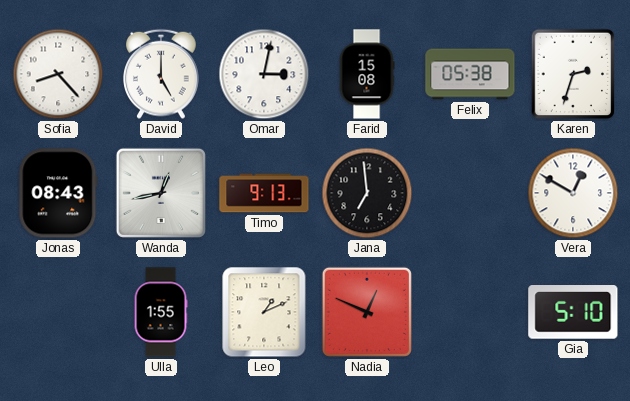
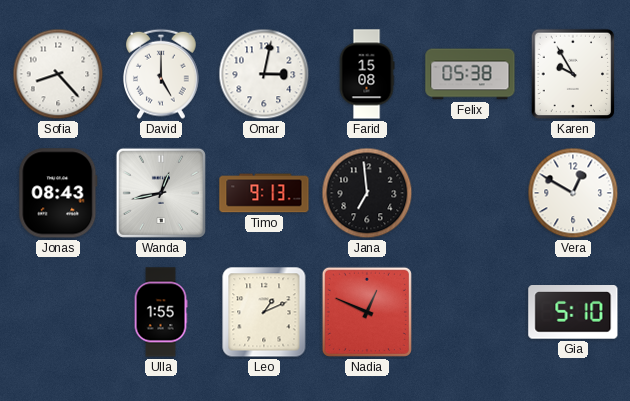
Karen: 2:33 -> 9:55
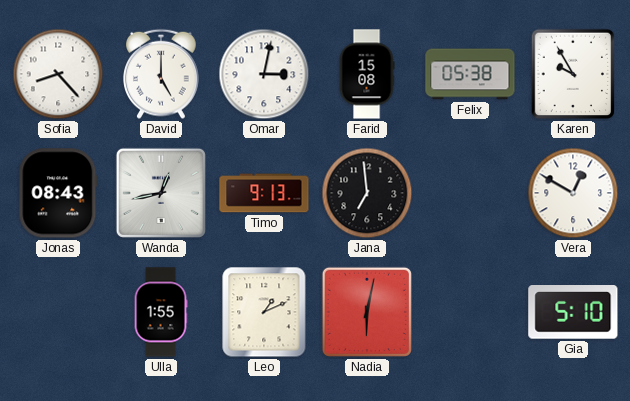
Nadia: 12:49 -> 6:02
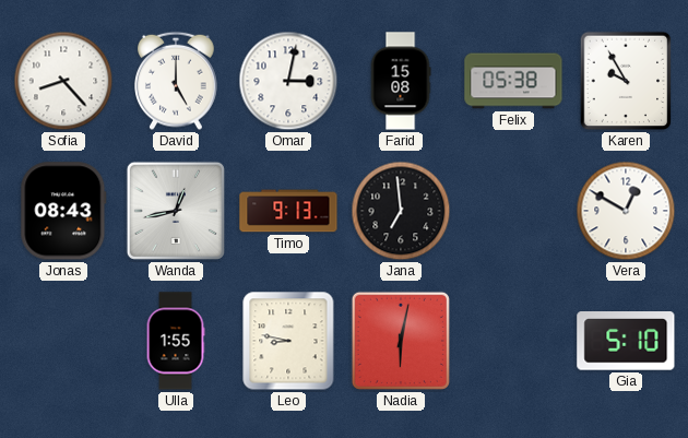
Leo: 1:11 -> 8:47
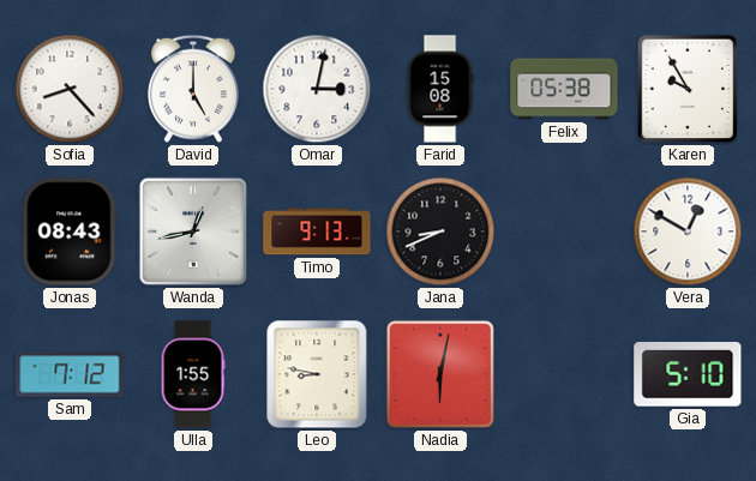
Jana: 6:59 -> 8:41
Sam: none -> 7:12
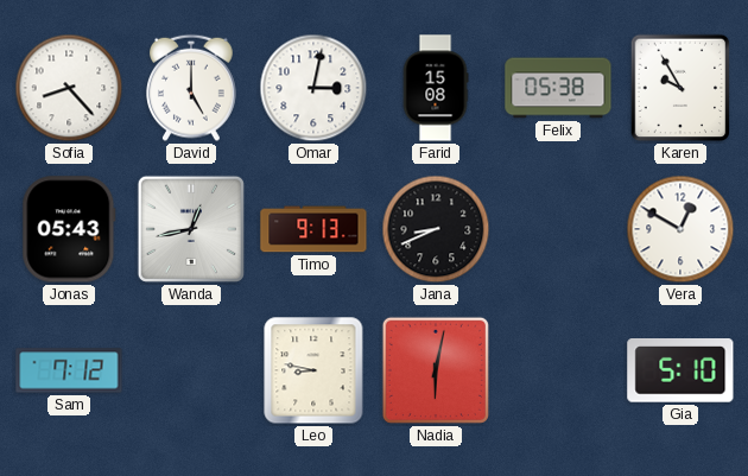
Jonas: 08:43 -> 05:43
Ulla: 1:55 -> none
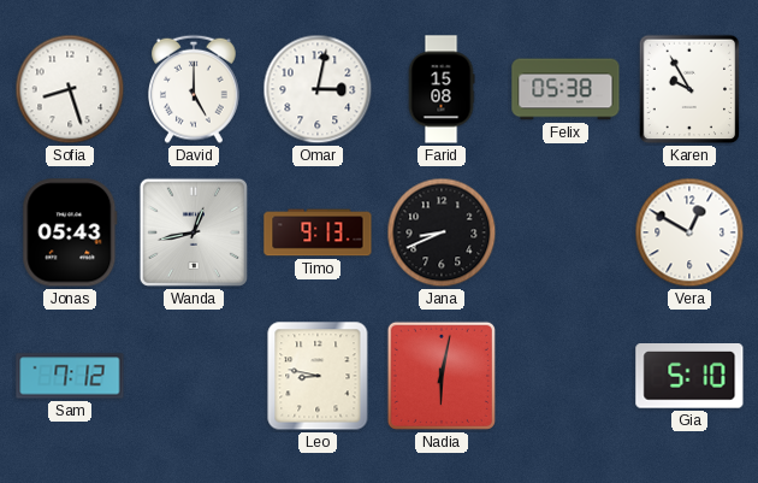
Sofia: 8:23 -> 8:27
